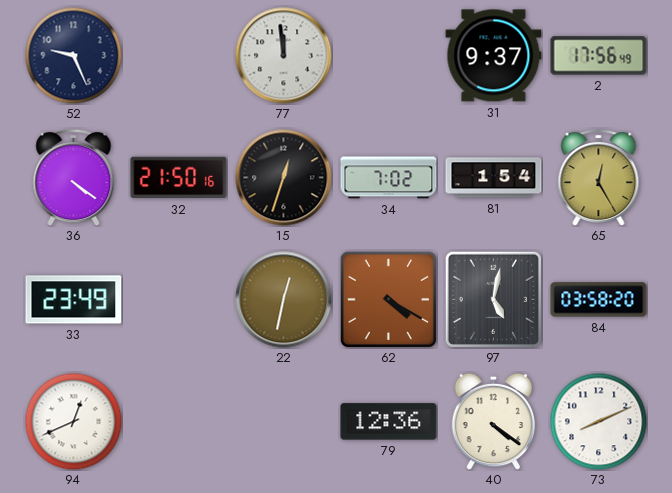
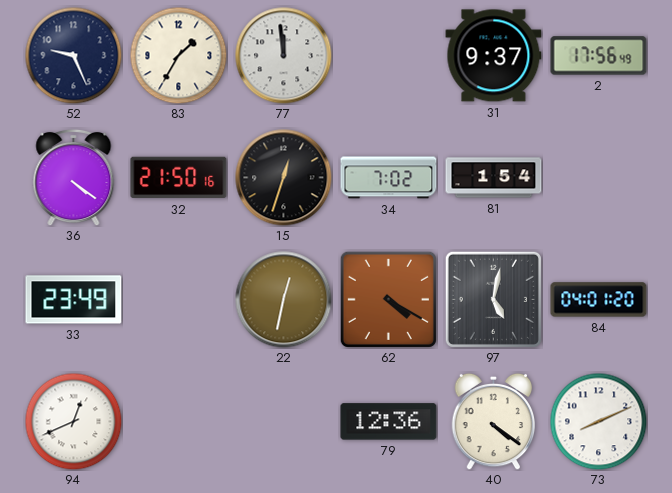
83: none -> 1:35
65: 12:25 -> none
84: 03:58 -> 04:01
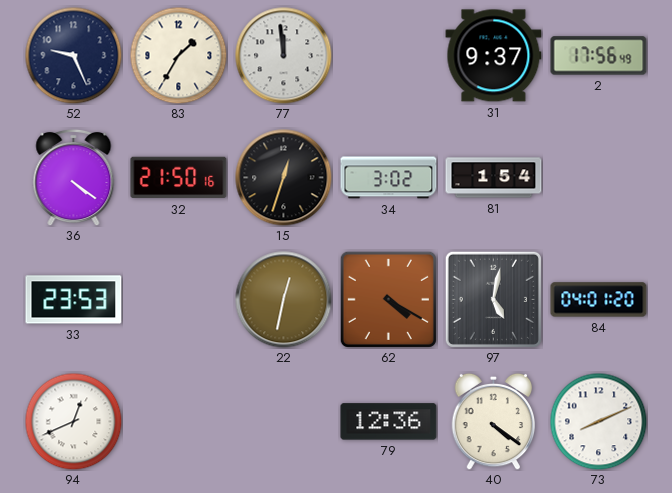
34: 7:02 -> 3:02
33: 23:49 -> 23:53
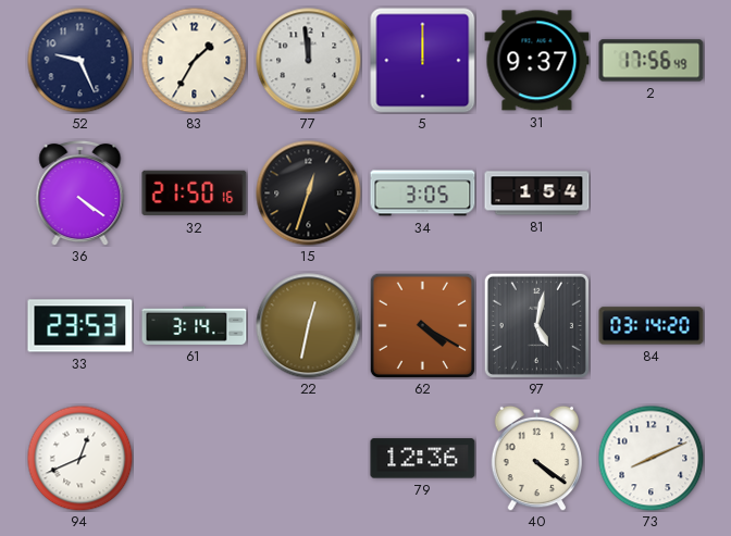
5: none -> 12:00
34: 3:02 -> 3:05
61: none -> 3:14
84: 04:01 -> 03:14
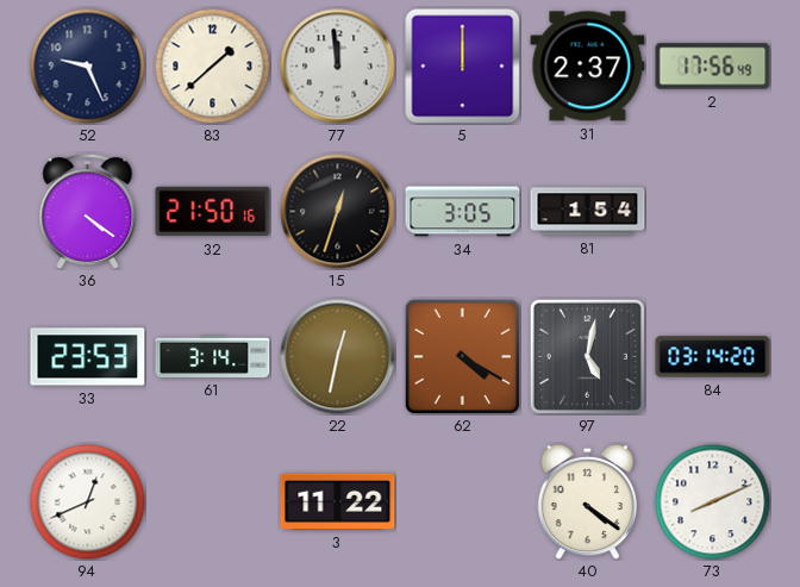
83: 1:35 -> 1:38
31: 9:37 -> 2:37
3: none -> 11:22
79: 12:36 -> none
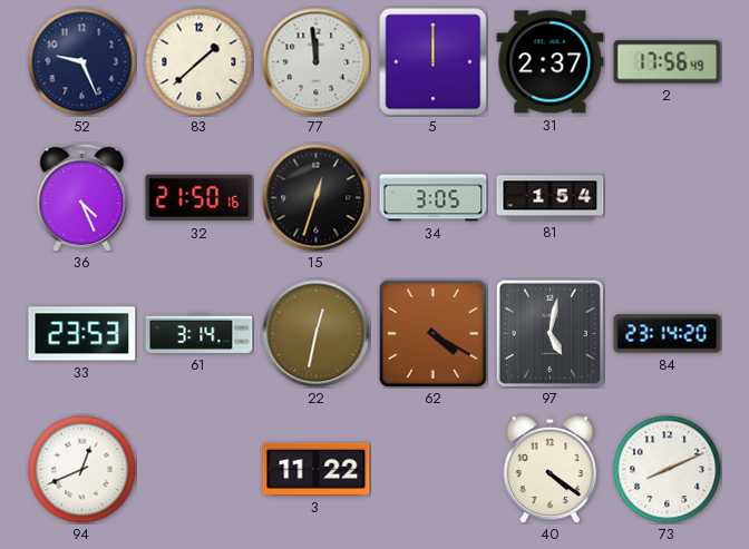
36: 4:21 -> 4:26
84: 03:14 -> 23:14
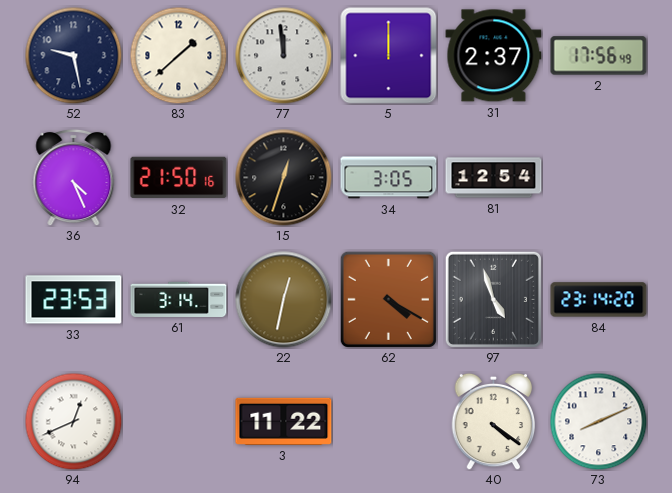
52: 9:26 -> 9:28
81: 1:54 -> 12:54
97: 5:02 -> 4:57
